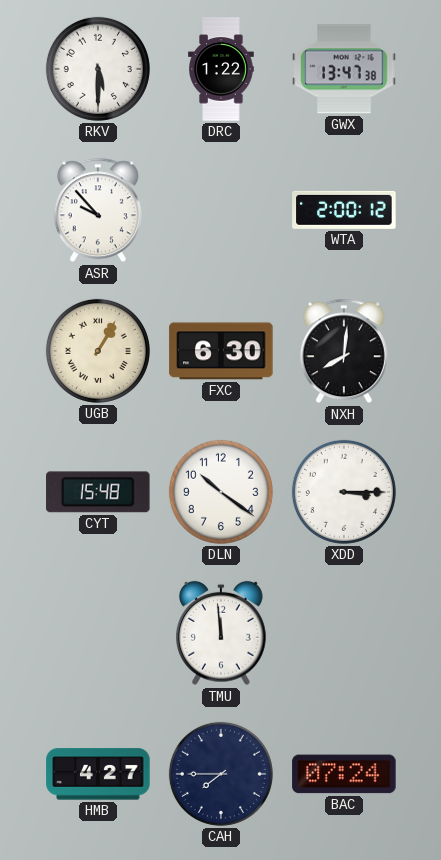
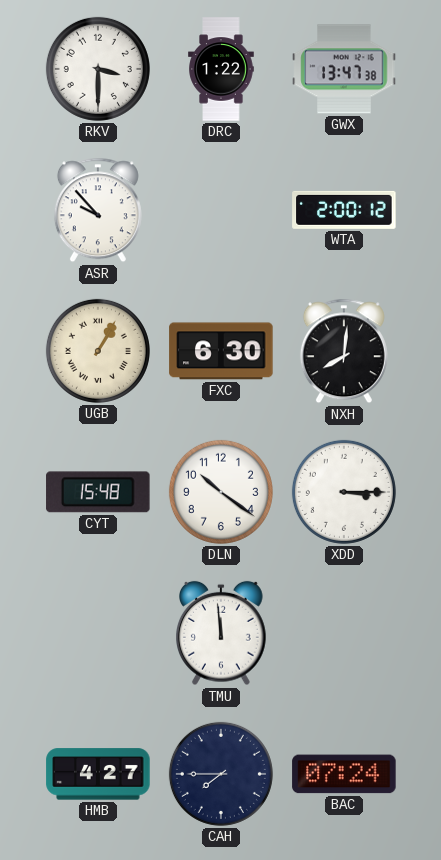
RKV: 5:30 -> 3:30
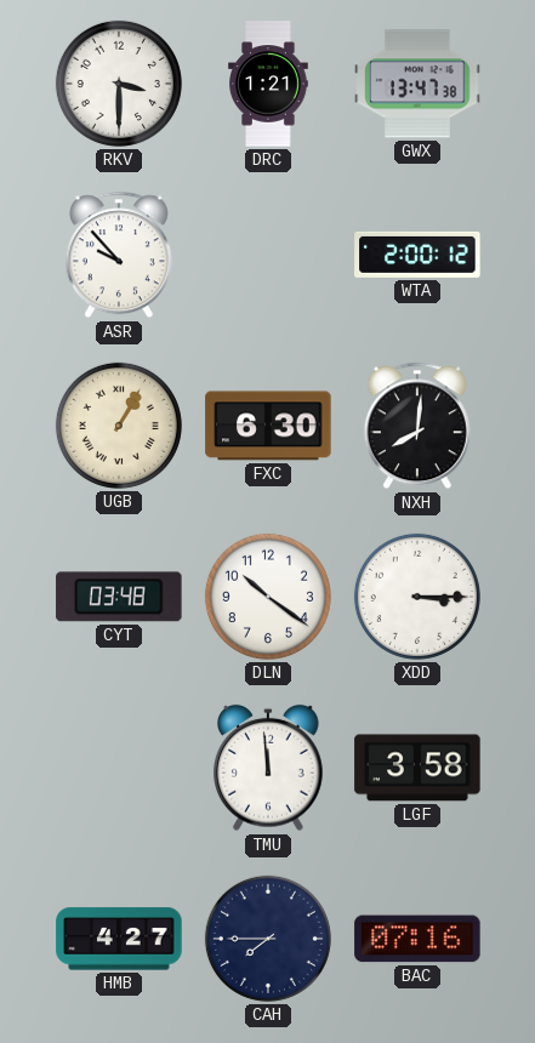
DRC: 1:22 -> 1:21
CYT: 15:48 -> 03:48
LGF: none -> 3:58
BAC: 07:24 -> 07:16
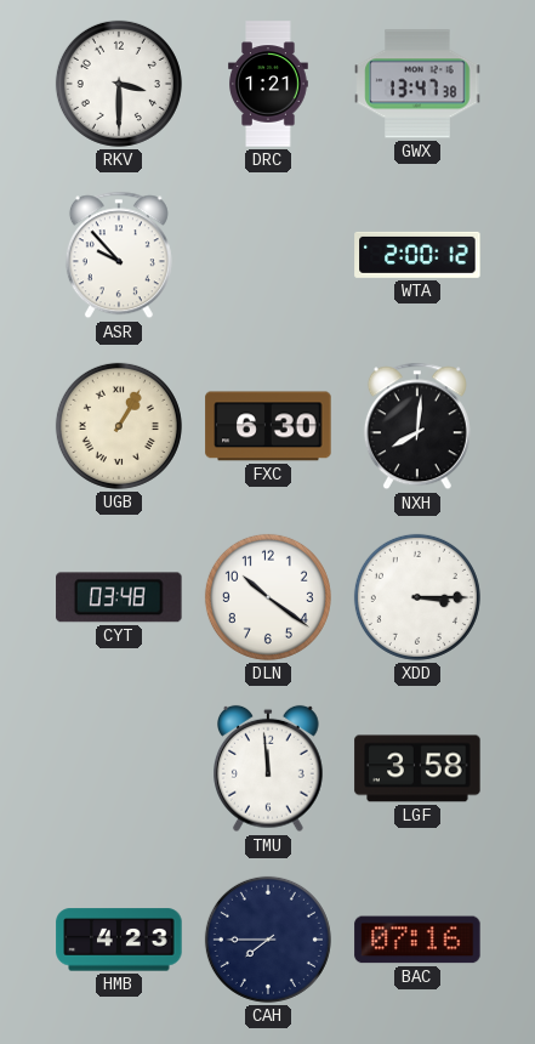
HMB: 4:27 -> 4:23
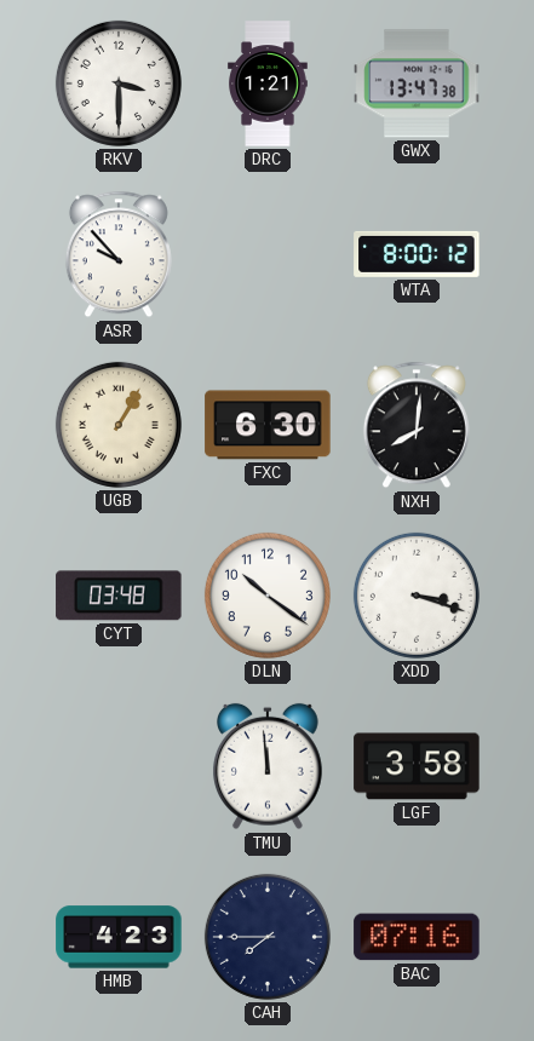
WTA: 2:00 -> 8:00
XDD: 3:15 -> 3:18
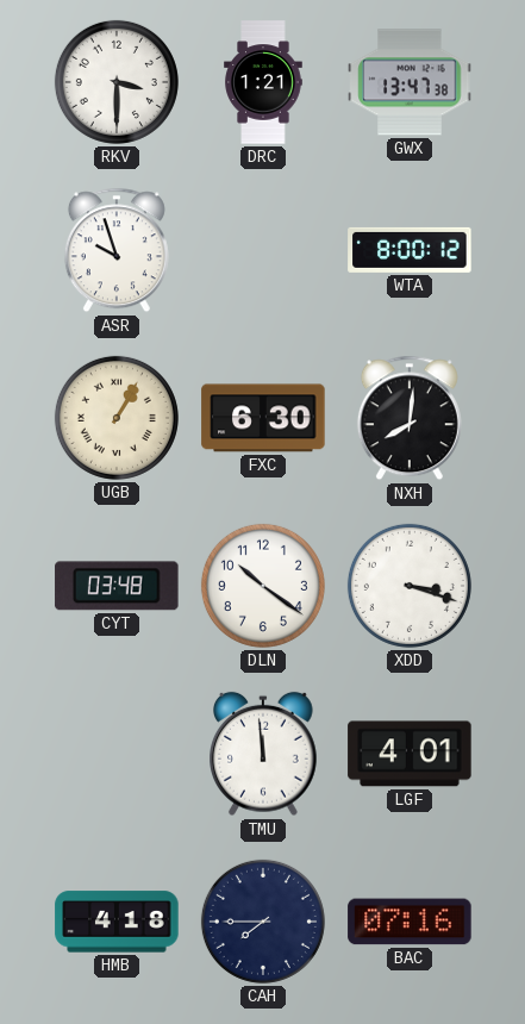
ASR: 9:53 -> 9:57
LGF: 3:58 -> 4:01
HMB: 4:23 -> 4:18
